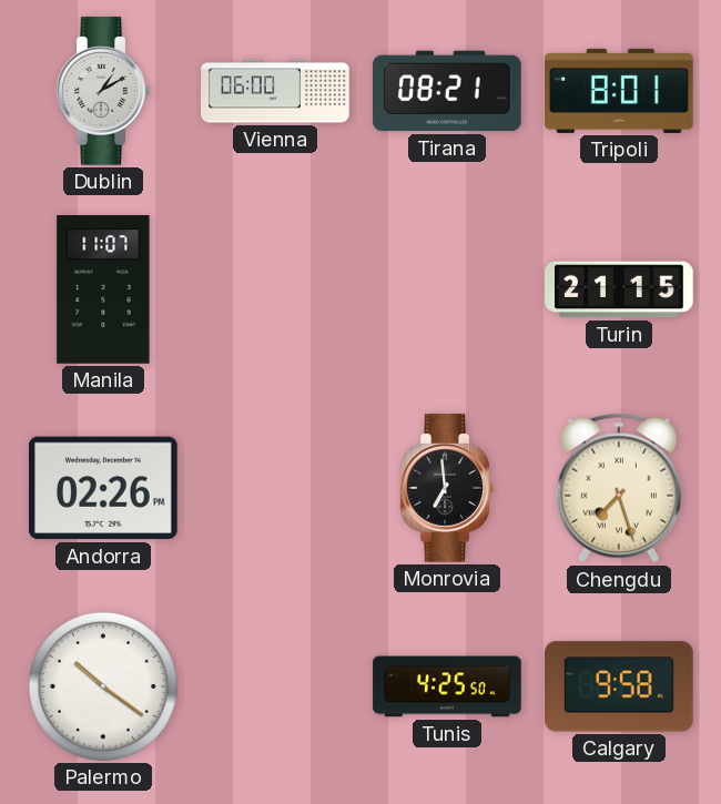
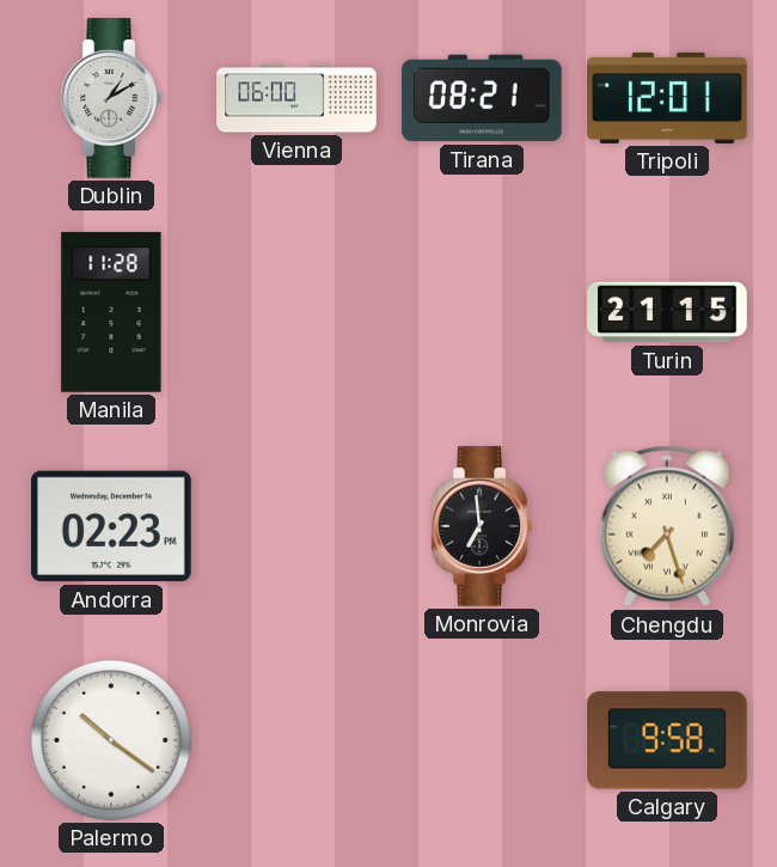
Tripoli: 8:01 -> 12:01
Manila: 11:07 -> 11:28
Andorra: 02:26 -> 02:23
Tunis: 4:25 -> none
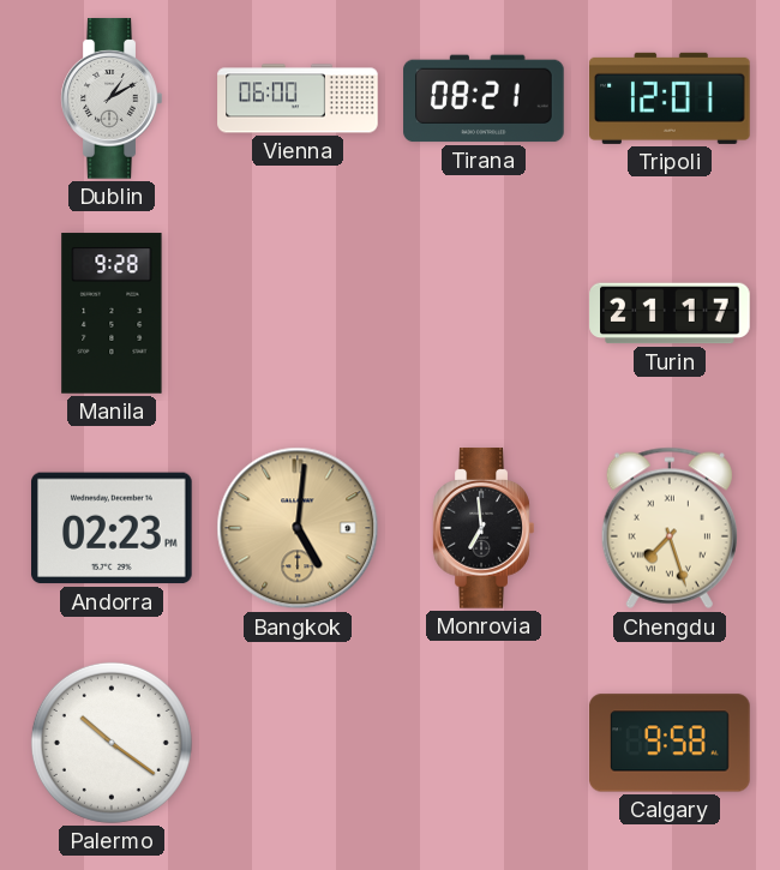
Manila: 11:28 -> 9:28
Turin: 21:15 -> 21:17
Bangkok: none -> 5:01
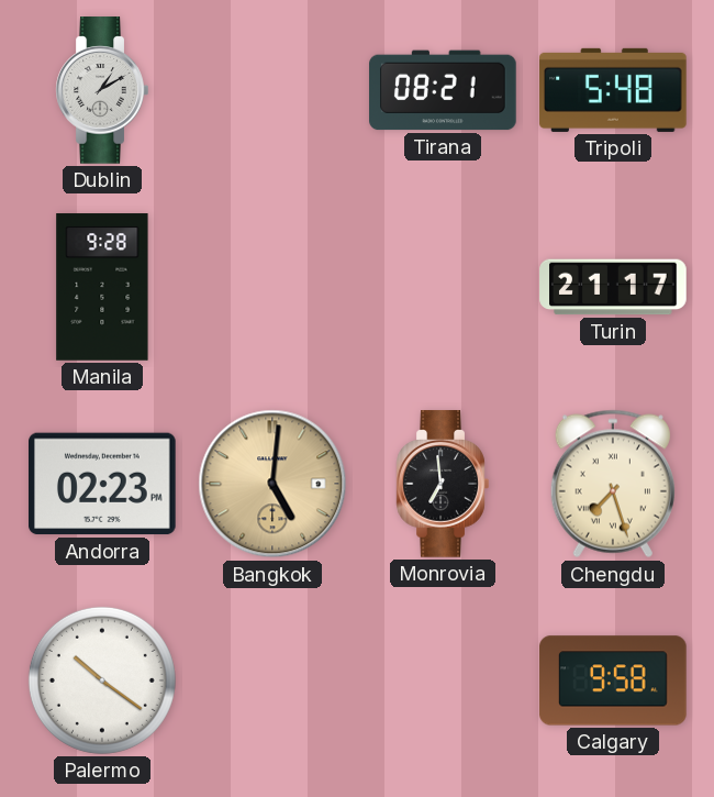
Vienna: 06:00 -> none
Tripoli: 12:01 -> 5:48
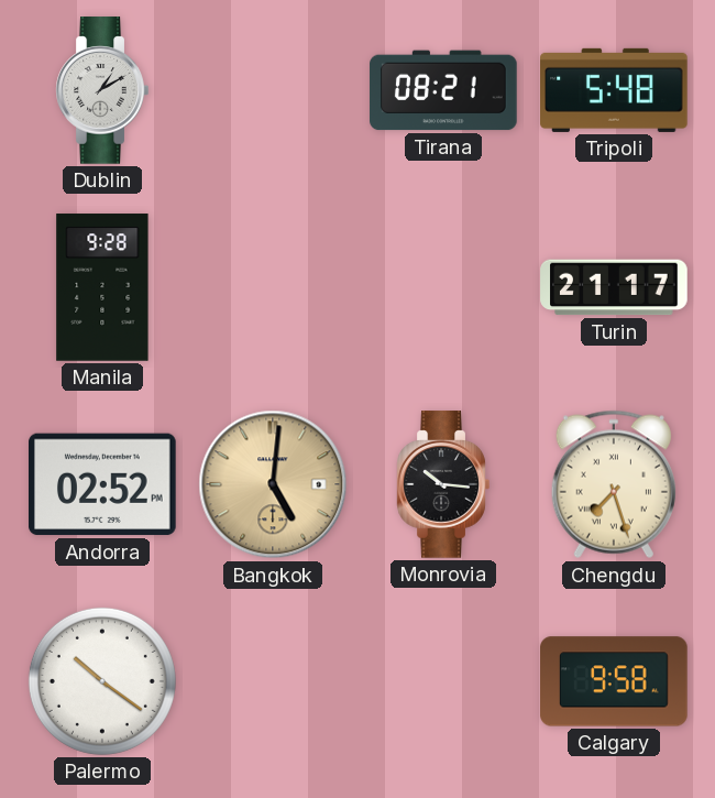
Andorra: 02:23 -> 02:52
Monrovia: 6:59 -> 10:16
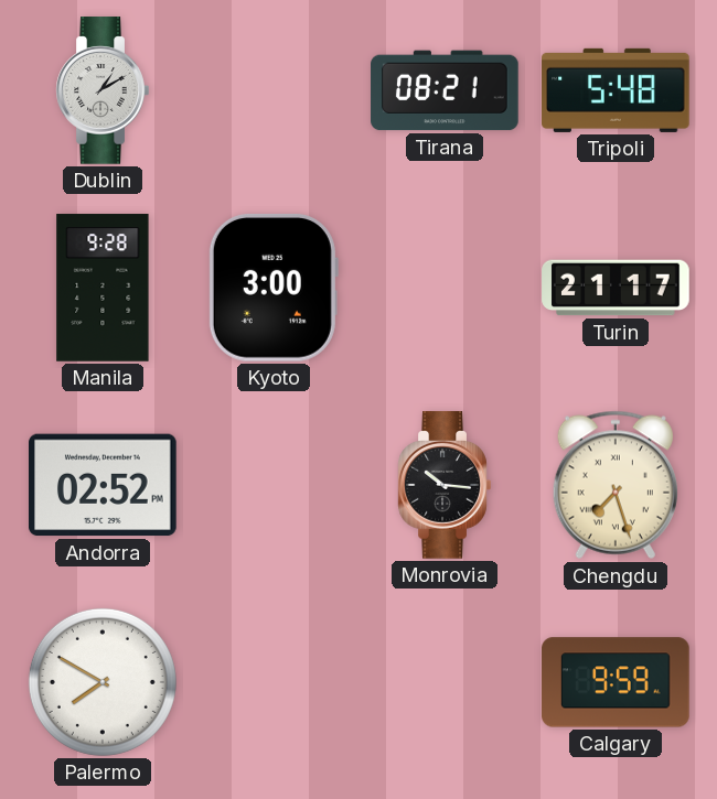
Kyoto: none -> 3:00
Bangkok: 5:01 -> none
Palermo: 10:21 -> 7:50
Calgary: 9:58 -> 9:59
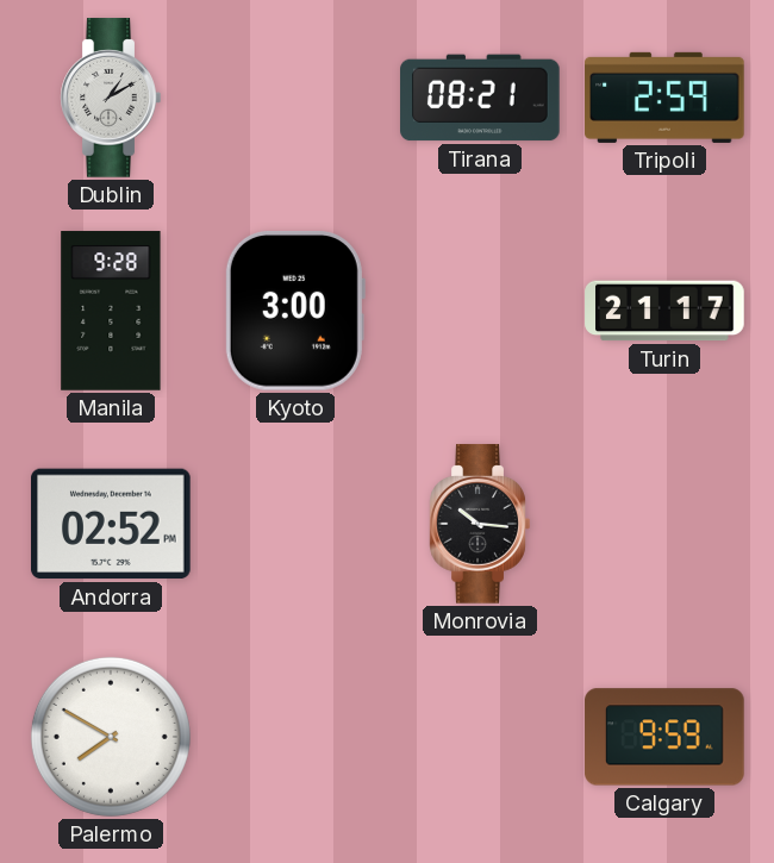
Tripoli: 5:48 -> 2:59
Chengdu: 7:27 -> none
